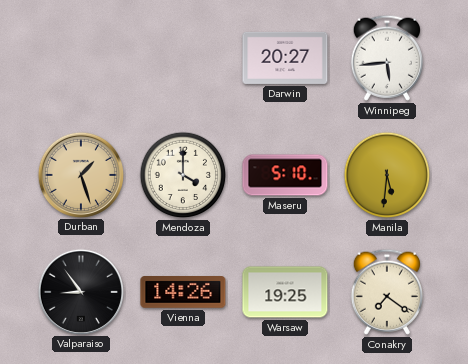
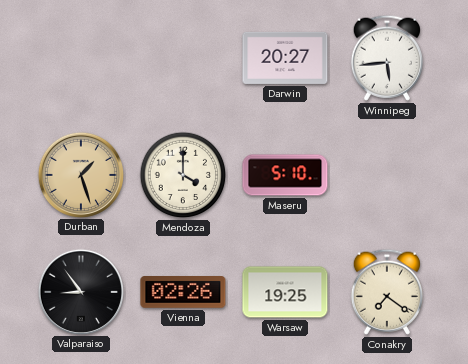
Manila: 5:31 -> none
Vienna: 14:26 -> 02:26
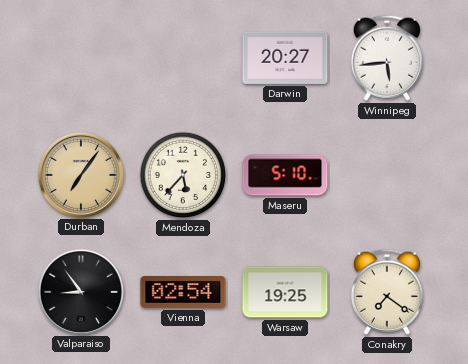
Durban: 1:27 -> 7:06
Mendoza: 4:00 -> 5:37
Vienna: 02:26 -> 02:54
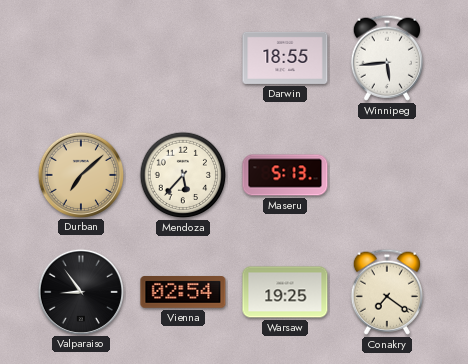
Darwin: 20:27 -> 18:55
Durban: 7:06 -> 7:08
Maseru: 5:10 -> 5:13
